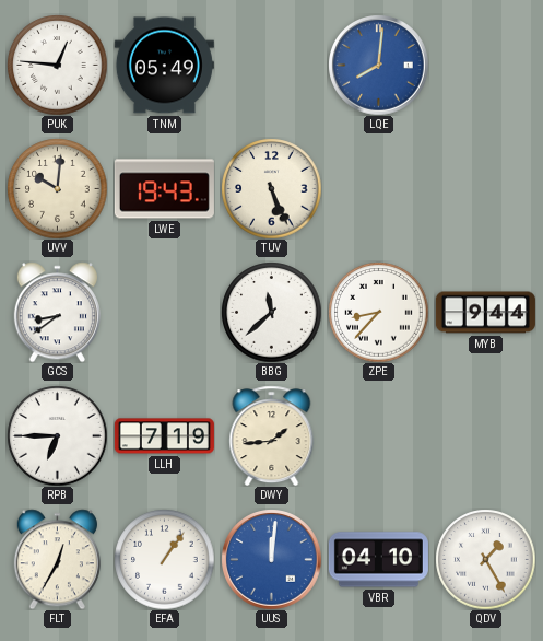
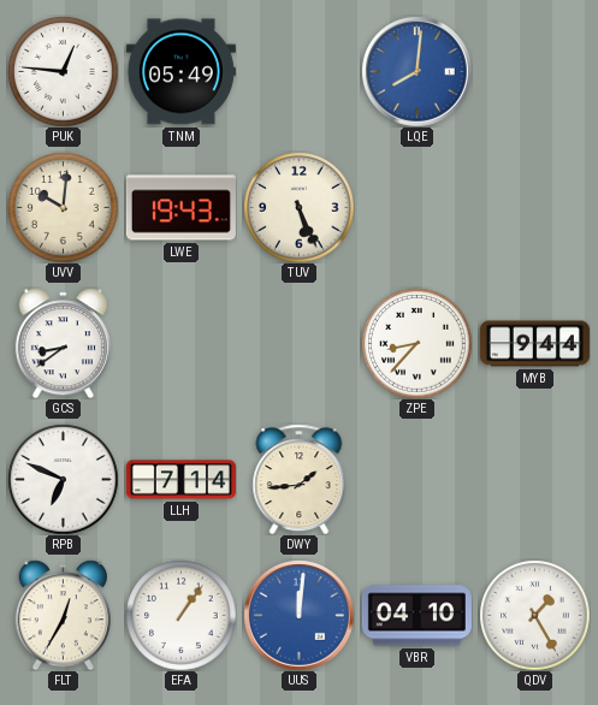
BBG: 11:38 -> none
RPB: 6:45 -> 6:49
LLH: 7:19 -> 7:14
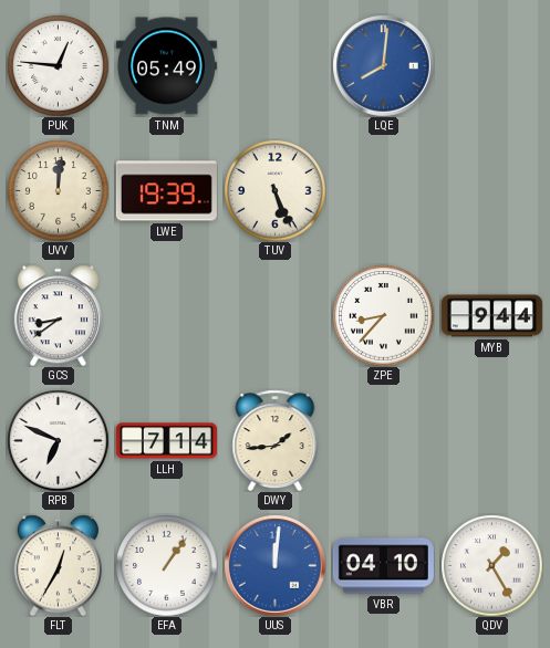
UVV: 10:01 -> 12:01
LWE: 19:43 -> 19:39
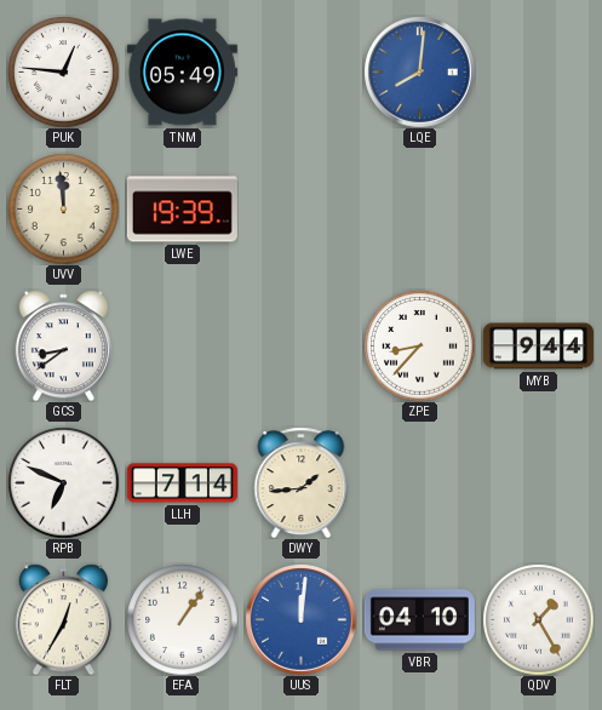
UVV: 12:01 -> 11:59
TUV: 5:26 -> none
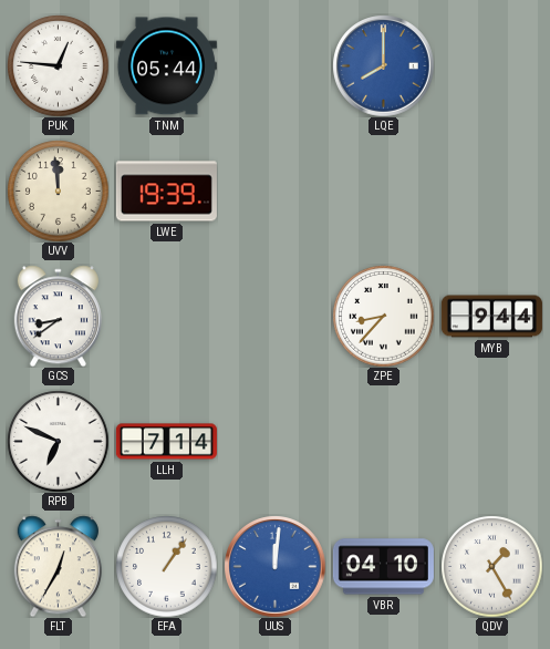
TNM: 05:49 -> 05:44
LQE: 8:01 -> 8:00
DWY: 1:44 -> none
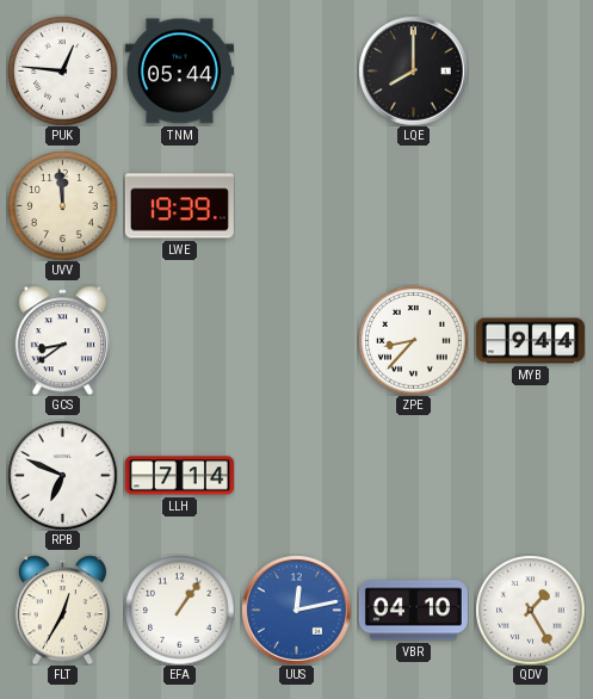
LQE dial: blue -> black
UUS: 12:01 -> 12:13
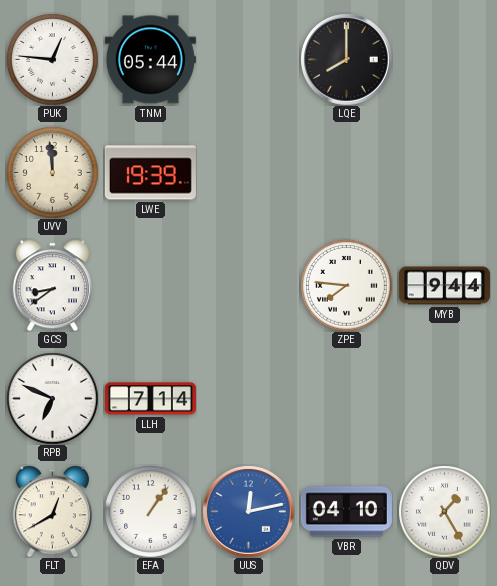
ZPE: 8:37 -> 7:46
FLT: 12:35 -> 12:40
